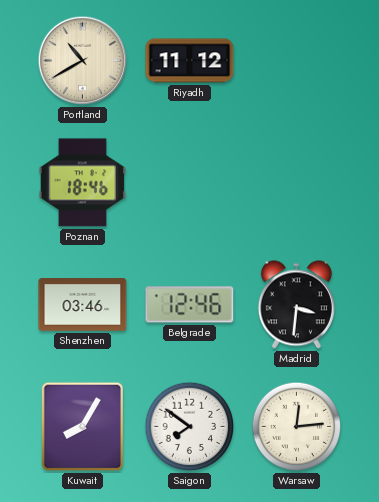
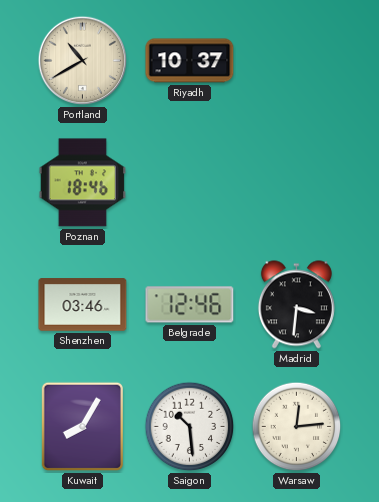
Riyadh: 11:12 -> 10:37
Saigon: 7:51 -> 10:29
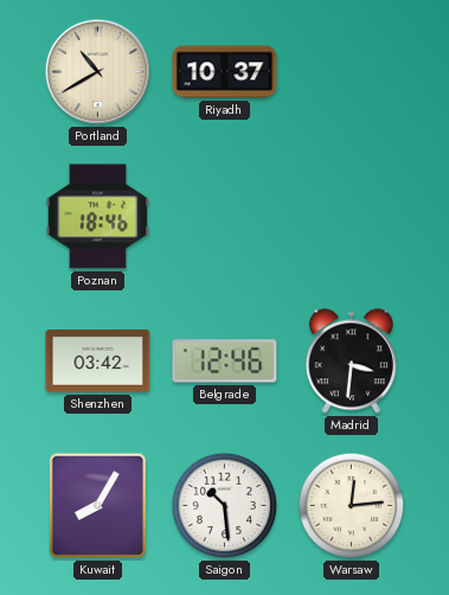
Shenzhen: 03:46 -> 03:42
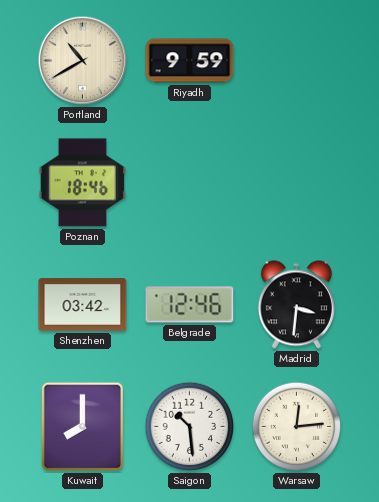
Riyadh: 10:37 -> 9:59
Kuwait: 8:05 -> 8:00
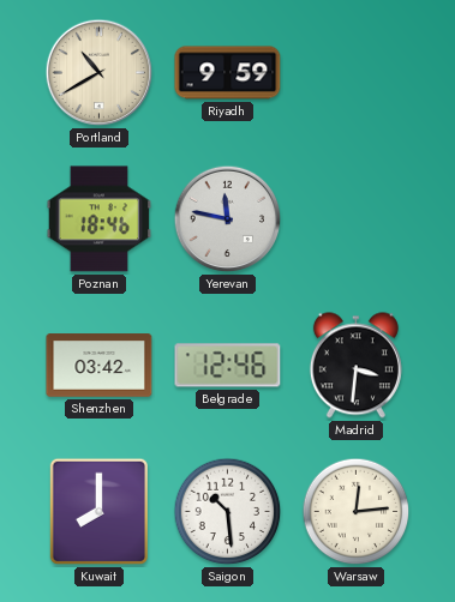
Yerevan: none -> 11:47
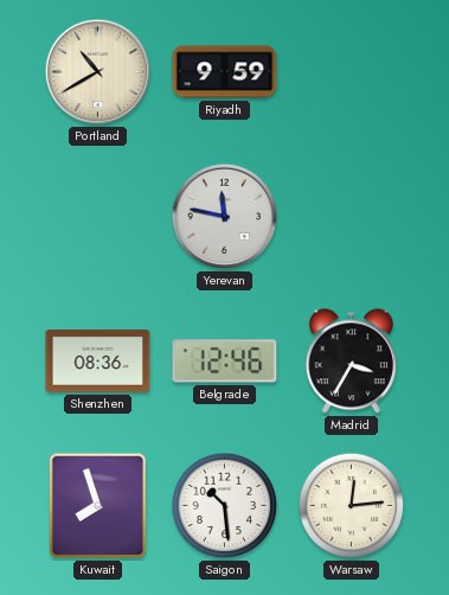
Poznan: 18:46 -> none
Shenzhen: 03:42 -> 08:36
Madrid: 3:31 -> 3:35
Kuwait: 8:00 -> 7:57
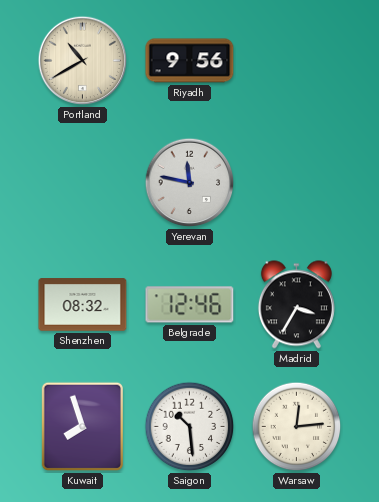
Riyadh: 9:59 -> 9:56
Shenzhen: 08:36 -> 08:32
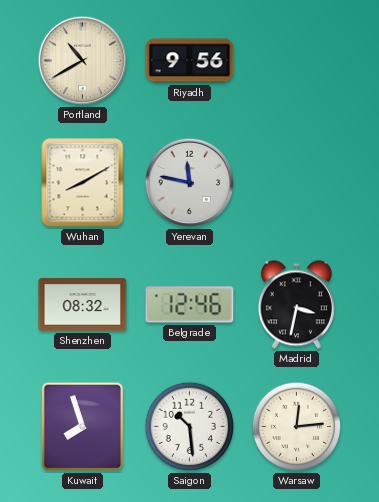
Wuhan: none -> 8:10
Madrid: 3:35 -> 3:32
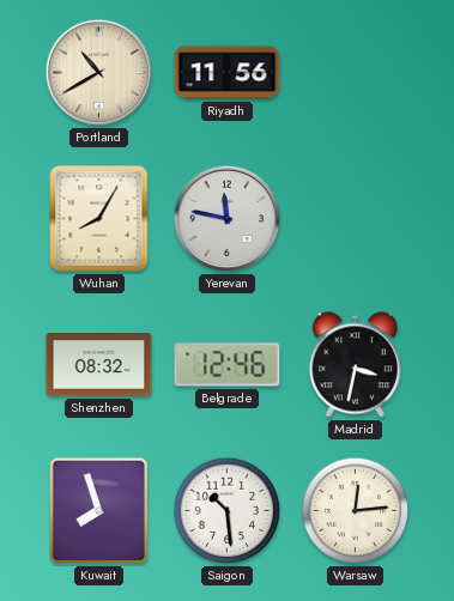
Riyadh: 9:56 -> 11:56
Wuhan: 8:10 -> 8:05
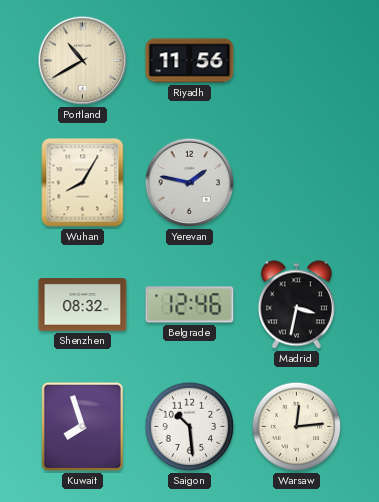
Yerevan: 11:47 -> 1:47
